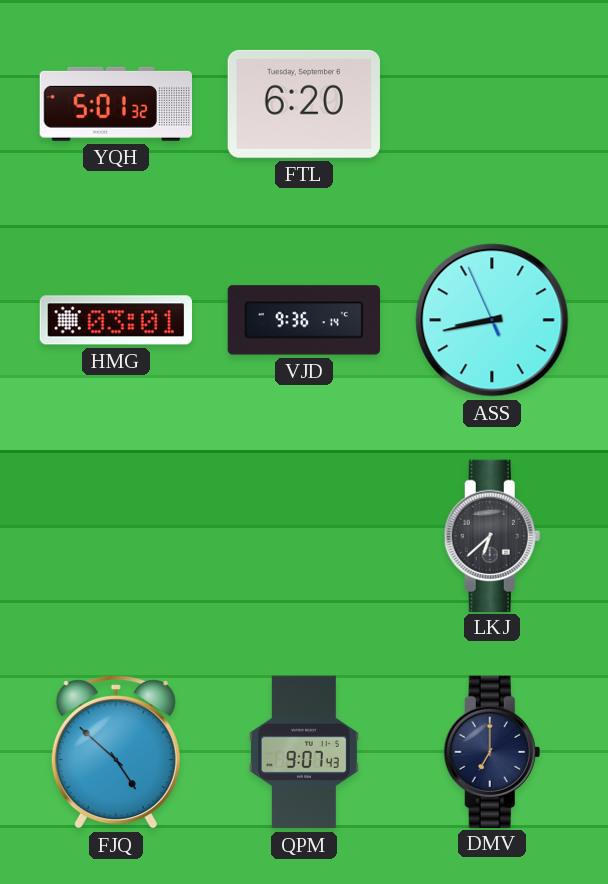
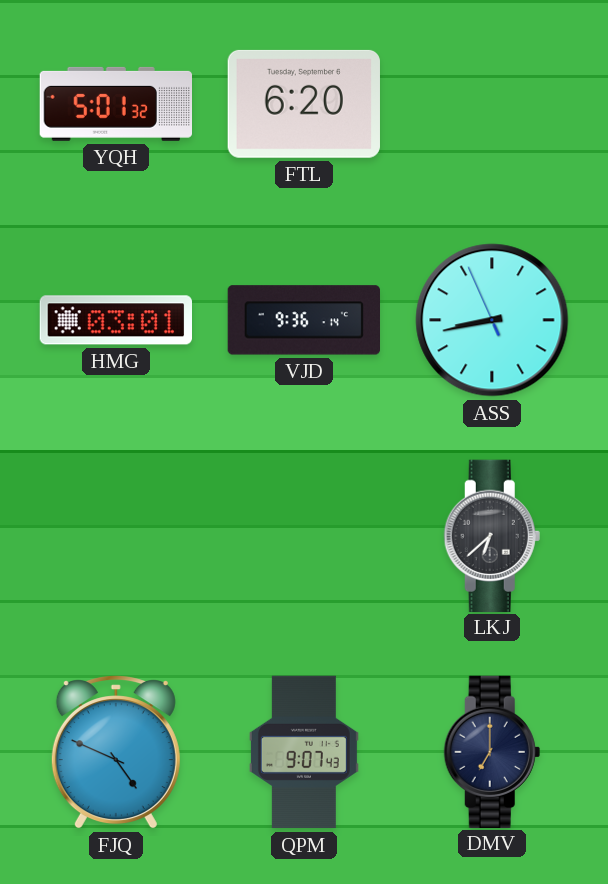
FJQ: 4:52 -> 4:49
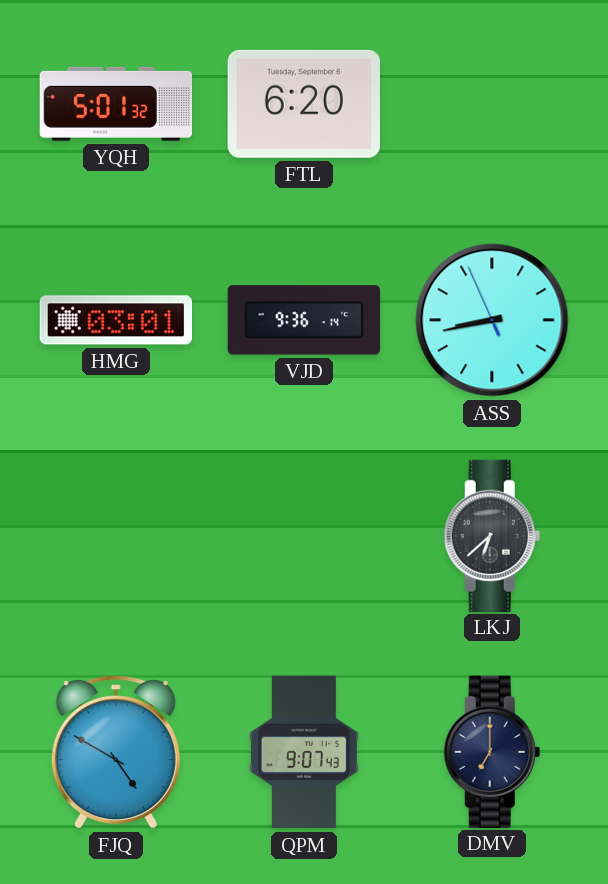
FJQ: 4:49 -> 4:50
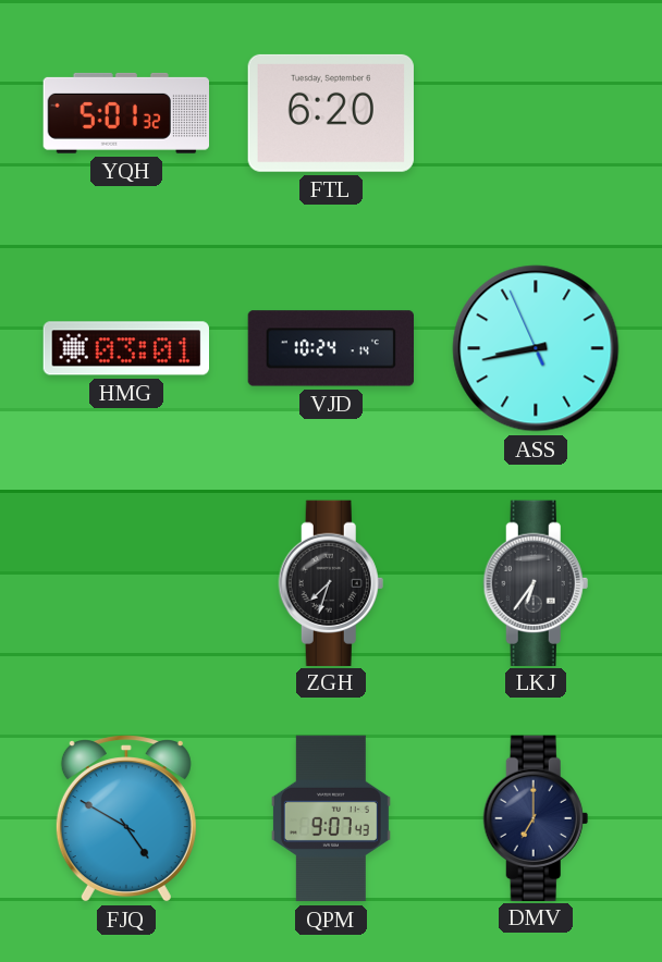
VJD: 9:36 -> 10:24
ZGH: none -> 7:33
LKJ: 6:38 -> 6:36
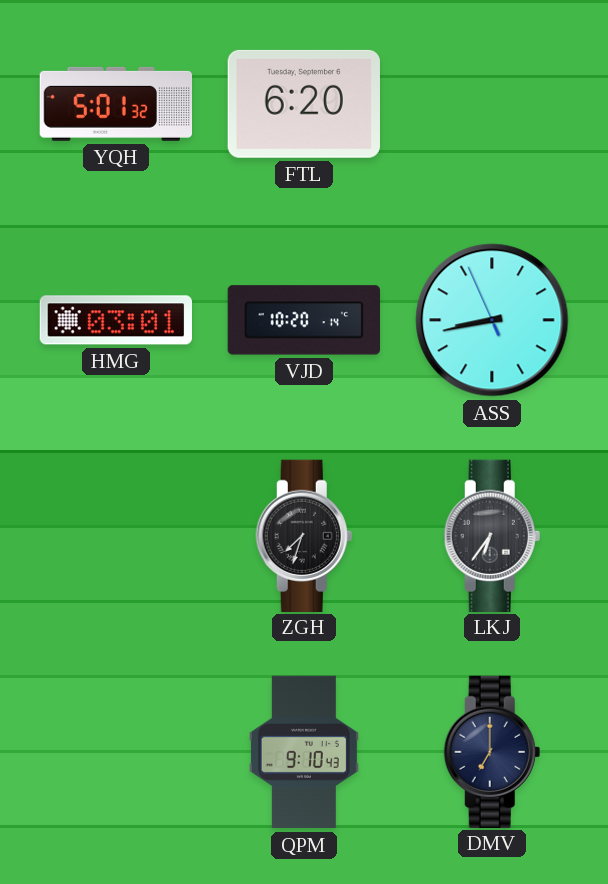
VJD: 10:24 -> 10:20
FJQ: 4:50 -> none
QPM: 9:07 -> 9:10
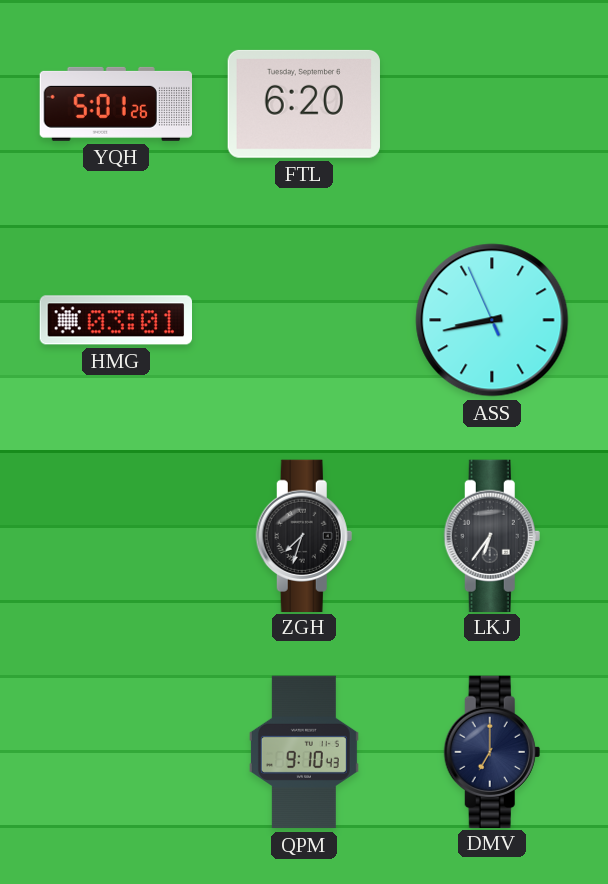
YQH: 5:01:32 -> 5:01:26
VJD: 10:20 -> none
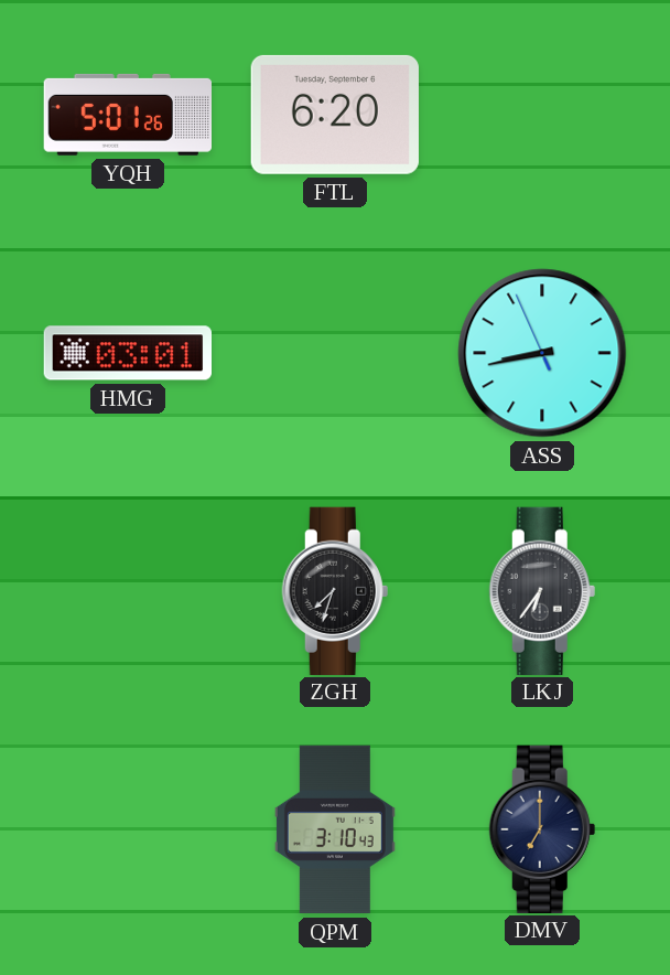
QPM: 9:10 -> 3:10
